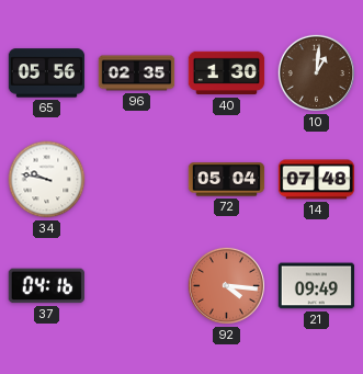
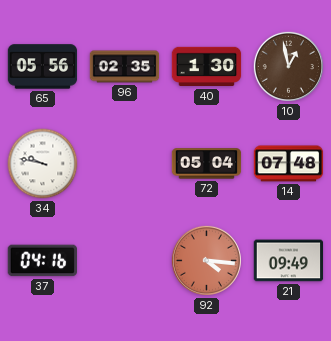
10: 1:01 -> 12:58
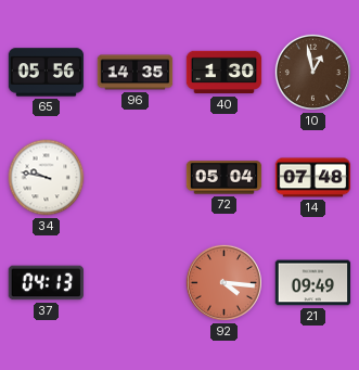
96: 02:35 -> 14:35
37: 04:16 -> 04:13
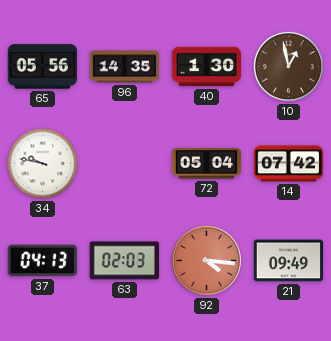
14: 07:48 -> 07:42
63: none -> 02:03
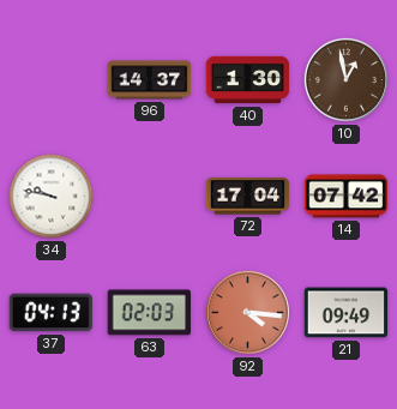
65: 05:56 -> none
96: 14:35 -> 14:37
72: 05:04 -> 17:04
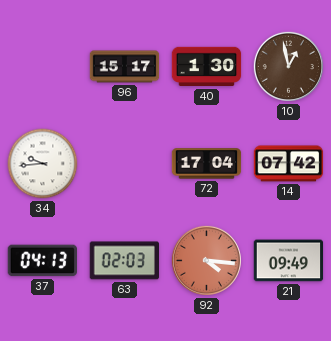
96: 14:37 -> 15:17
34: 9:47 -> 9:44
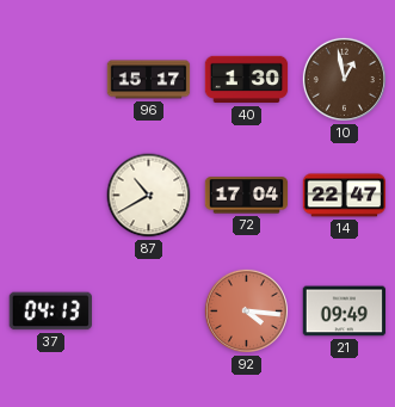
34: 9:44 -> none
87: none -> 10:40
14: 07:42 -> 22:47
63: 02:03 -> none
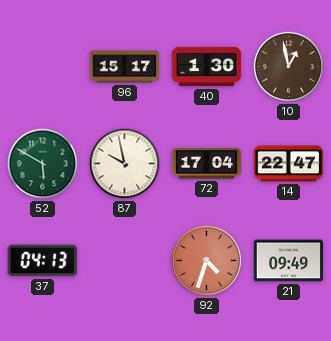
52: none -> 5:50
87: 10:40 -> 9:58
92: 4:16 -> 4:33
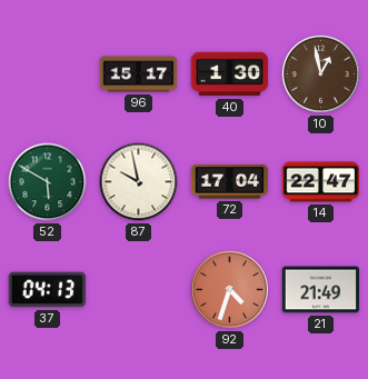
21: 09:49 -> 21:49
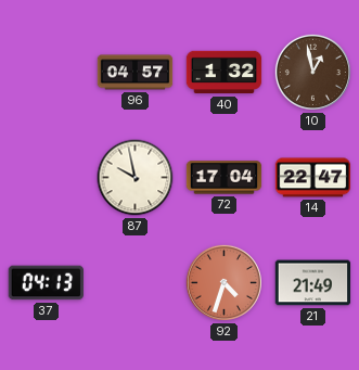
96: 15:17 -> 04:57
40: 1:30 -> 1:32
52: 5:50 -> none
